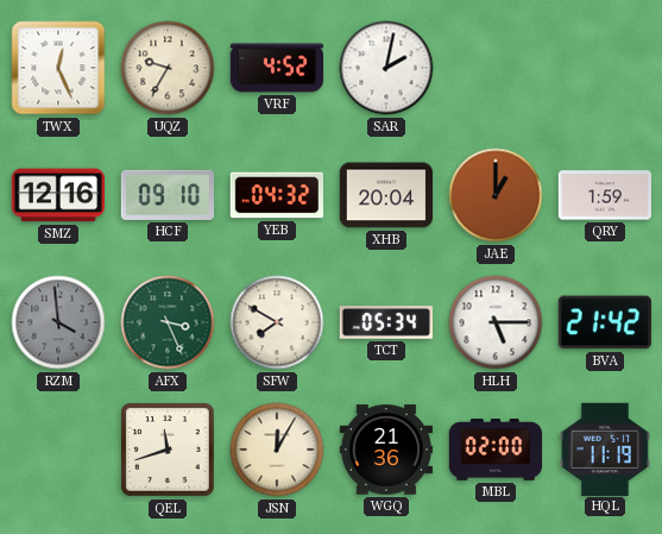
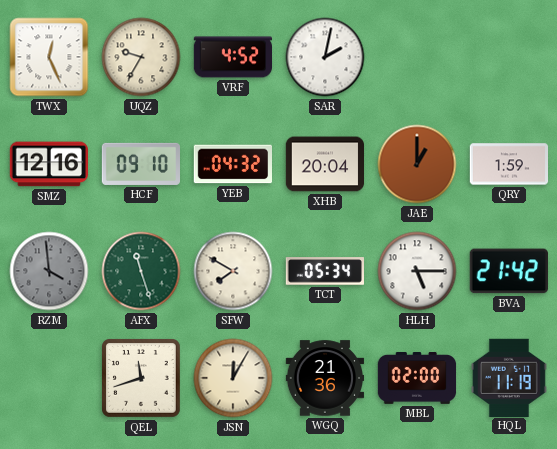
AFX: 3:26 -> 11:27
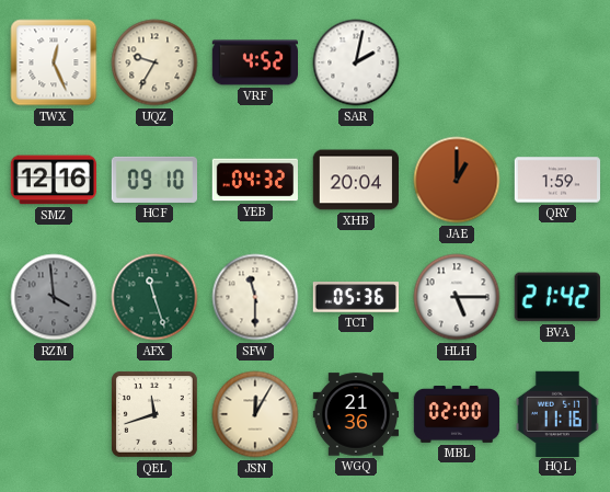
SFW: 7:50 -> 11:30
TCT: 05:34 -> 05:36
HQL: 11:19 -> 11:16
